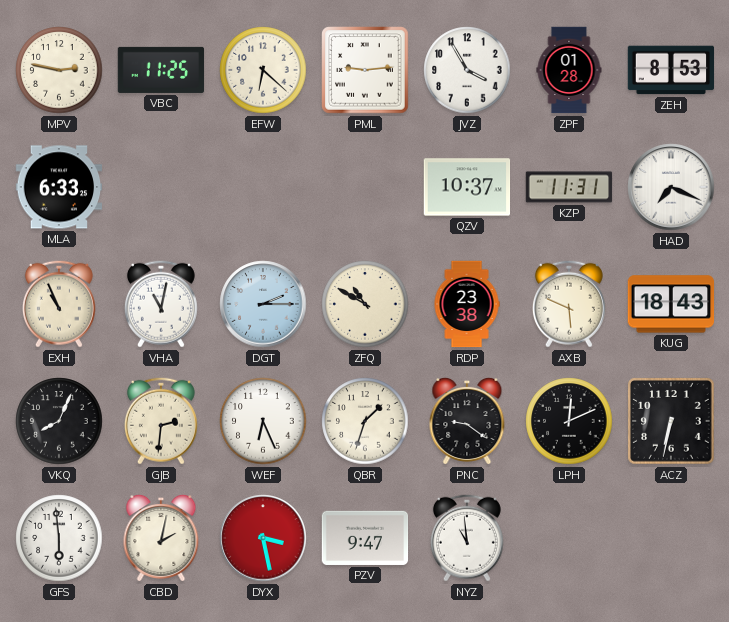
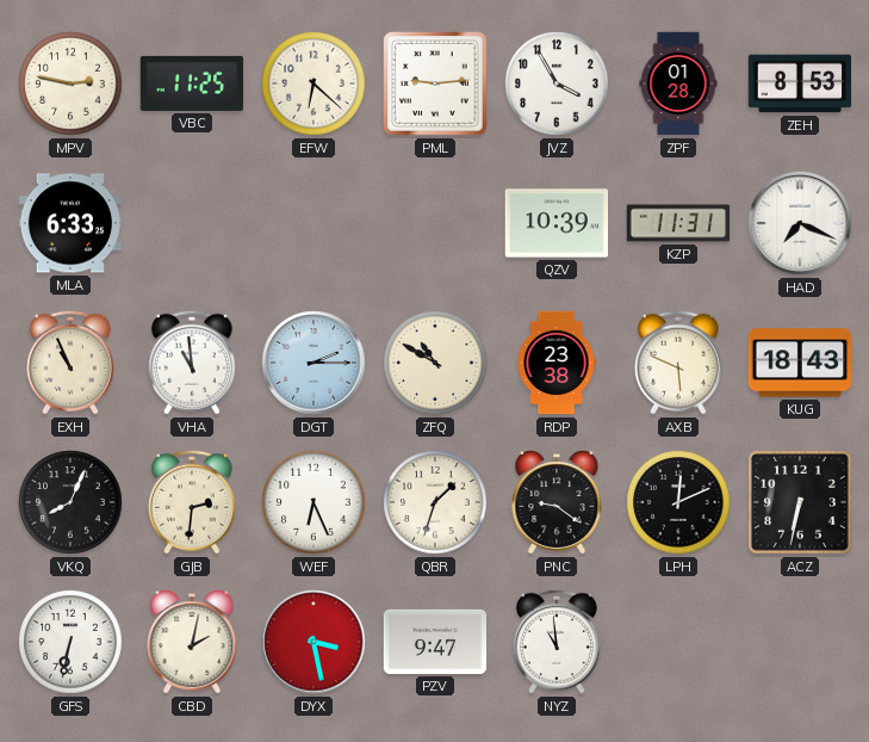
QZV: 10:37 -> 10:39
VHA: 11:02 -> 10:59
GFS: 5:59 -> 6:32
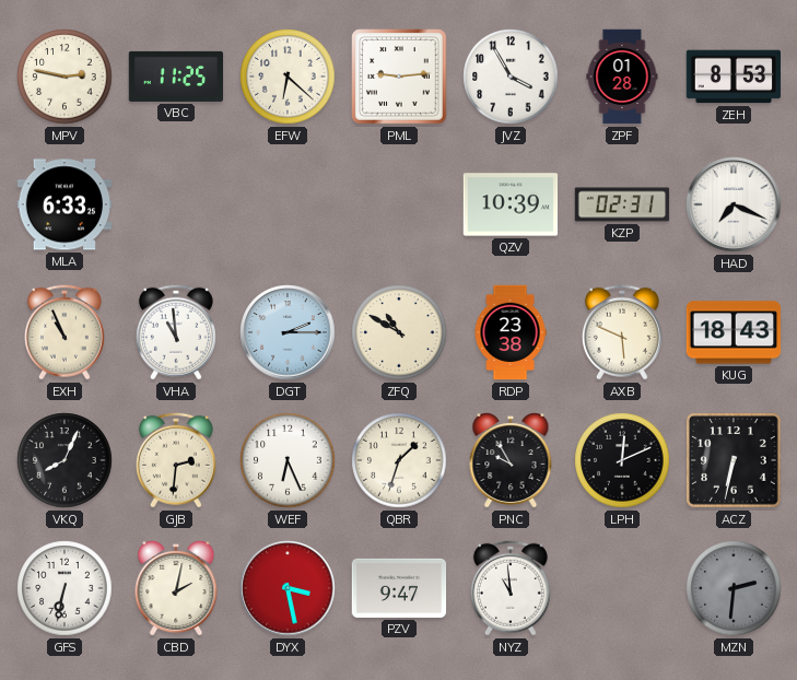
KZP: 11:31 -> 02:31
PNC: 9:21 -> 9:55
MZN: none -> 2:31
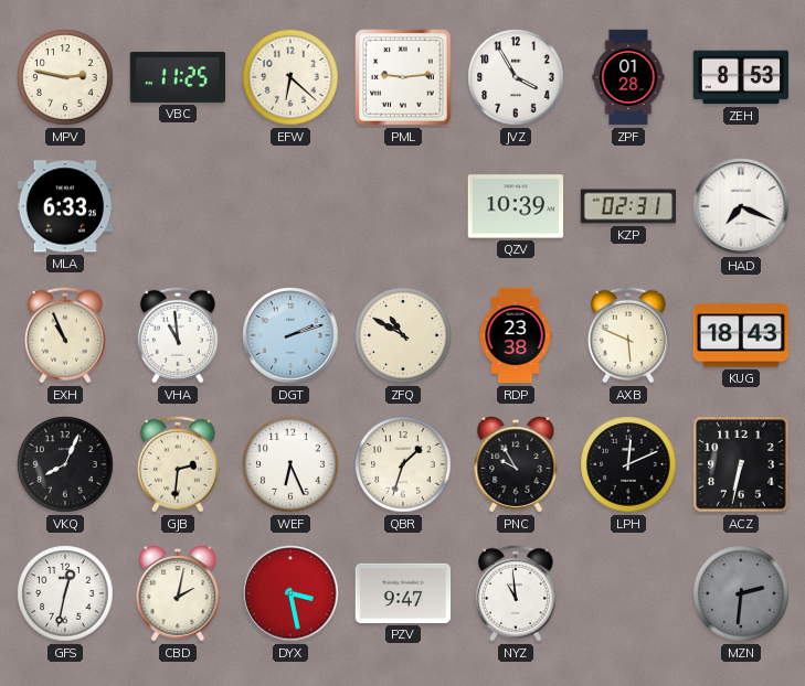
DGT: 2:15 -> 2:12
GFS: 6:32 -> 12:32
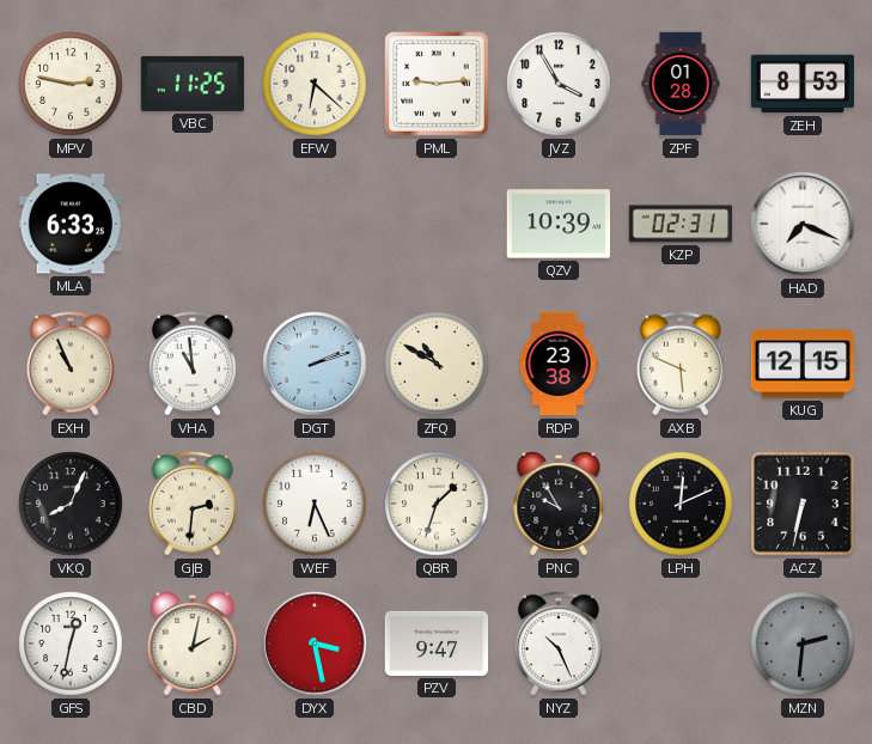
KUG: 18:43 -> 12:15
NYZ: 10:59 -> 10:26
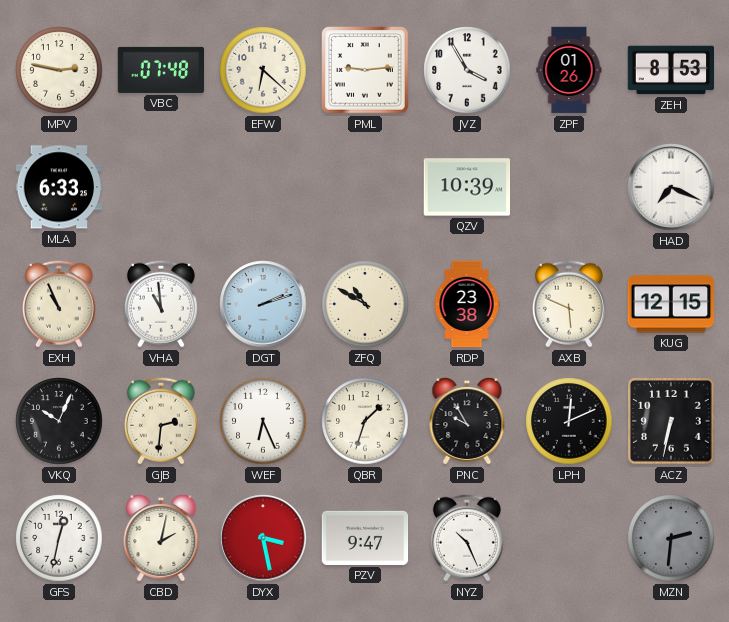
VBC: 11:25 -> 07:48
ZPF: 01:28 -> 01:26
KZP: 02:31 -> none
VKQ: 8:04 -> 10:04
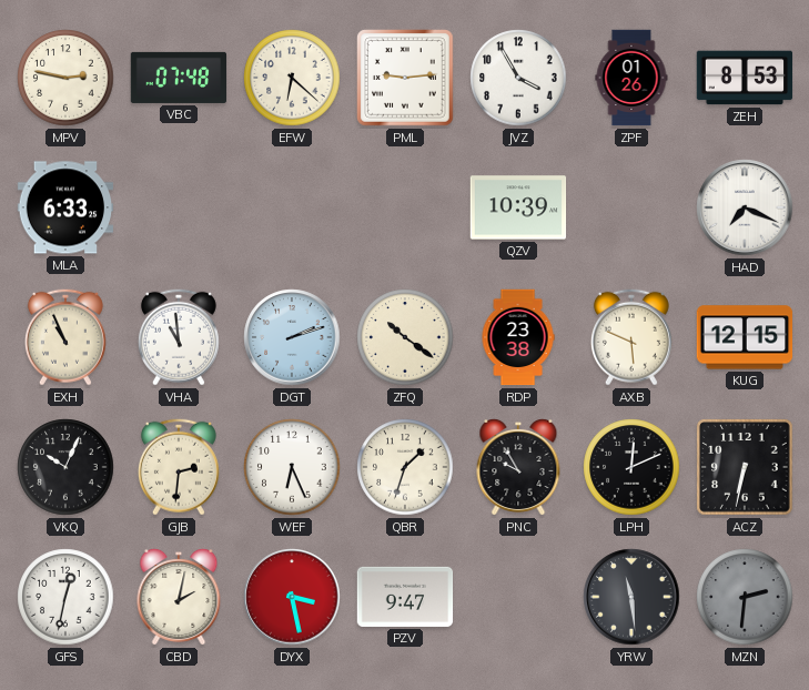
ZFQ: 10:50 -> 10:21
NYZ: 10:26 -> none
YRW: none -> 11:29
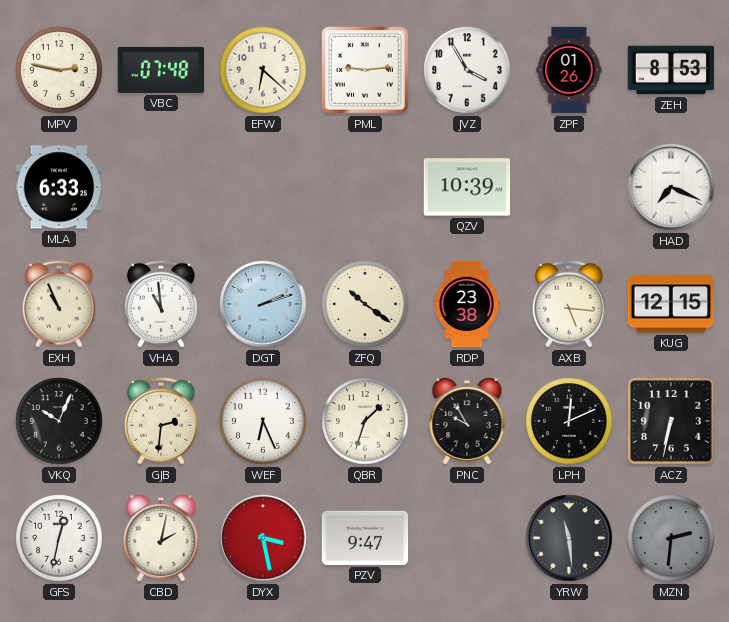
AXB: 5:49 -> 5:16
